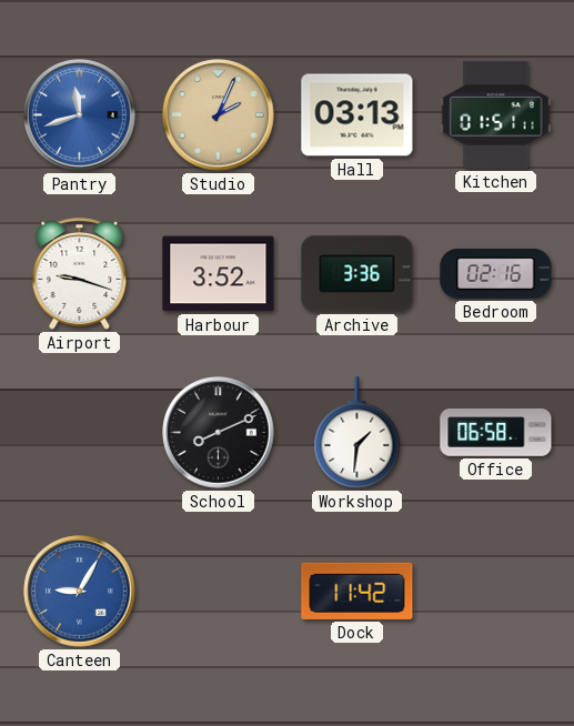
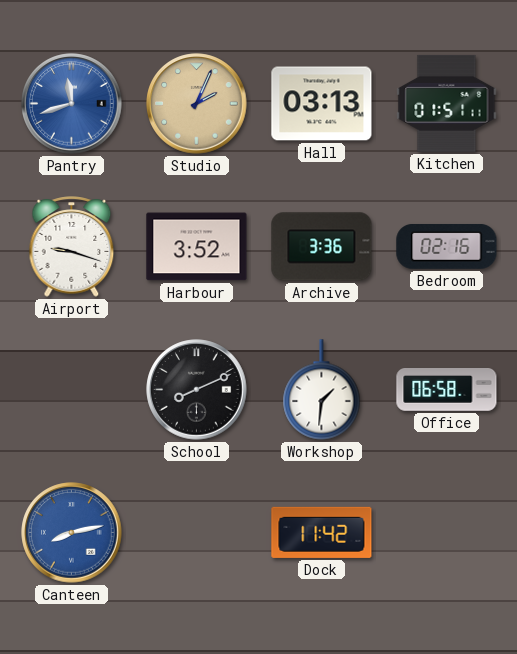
Canteen: 9:05 -> 8:13
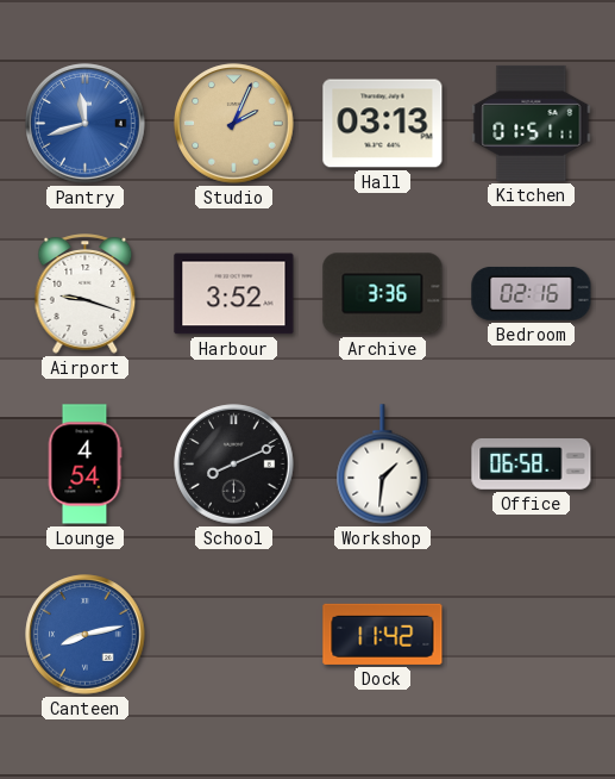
Lounge: none -> 4:54
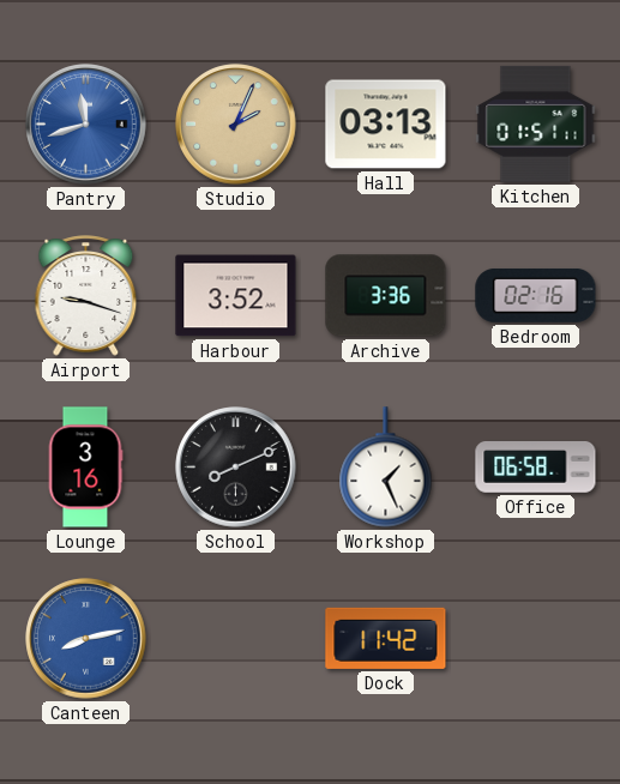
Lounge: 4:54 -> 3:16
Workshop: 1:31 -> 1:26
